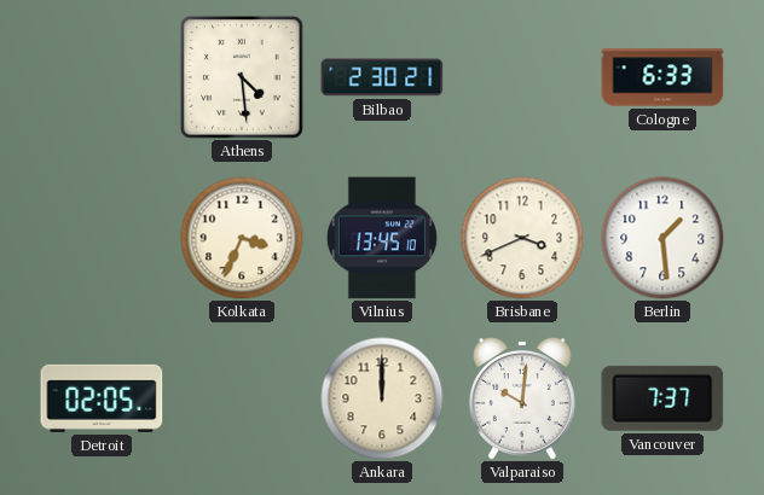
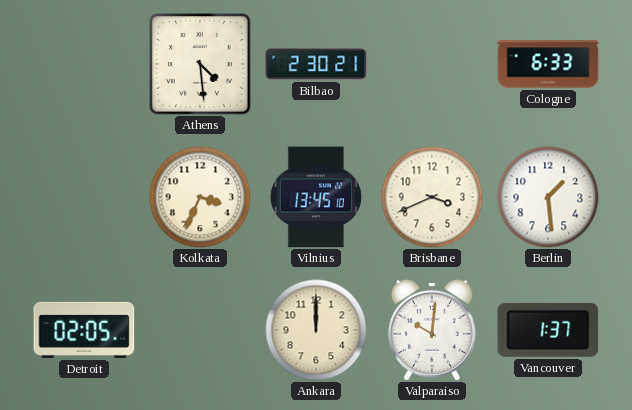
Vancouver: 7:37 -> 1:37
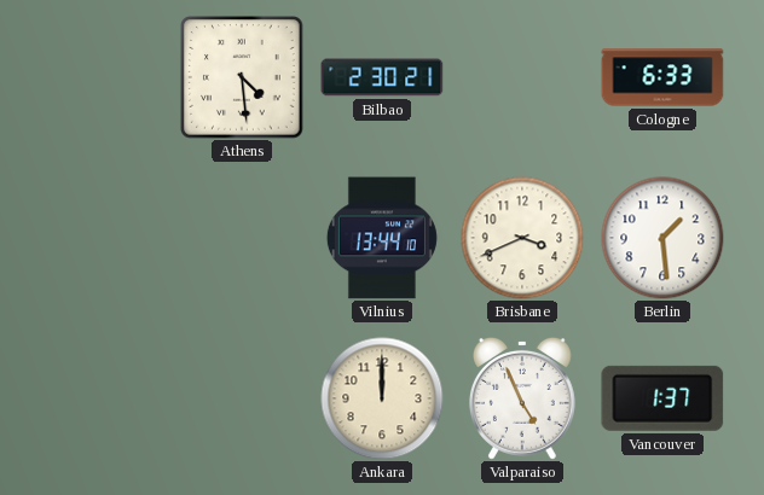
Kolkata: 3:34 -> none
Vilnius: 13:45 -> 13:44
Detroit: 02:05 -> none
Valparaiso: 10:01 -> 4:56
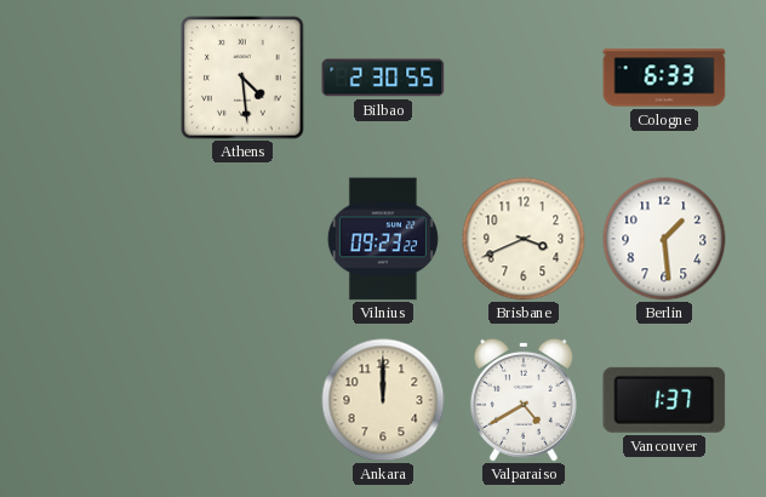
Bilbao: 2:30:21 -> 2:30:55
Vilnius: 13:44 -> 09:23
Valparaiso: 4:56 -> 4:40
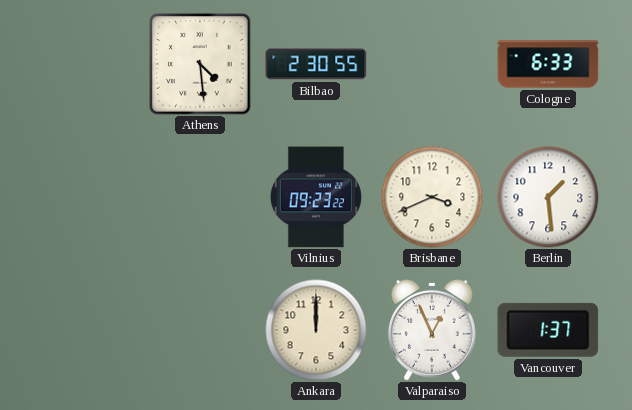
Valparaiso: 4:40 -> 12:56
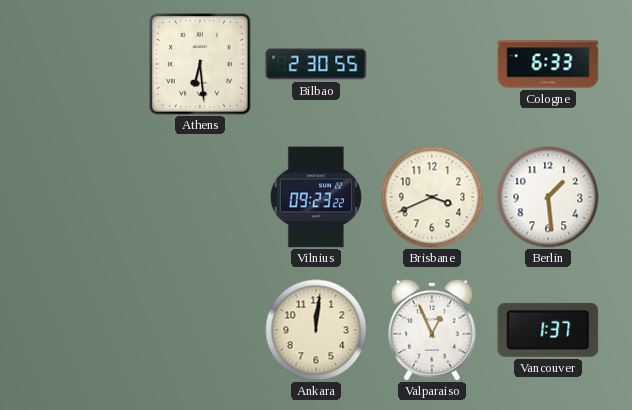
Athens: 4:29 -> 6:29
Ankara: 12:00 -> 12:01
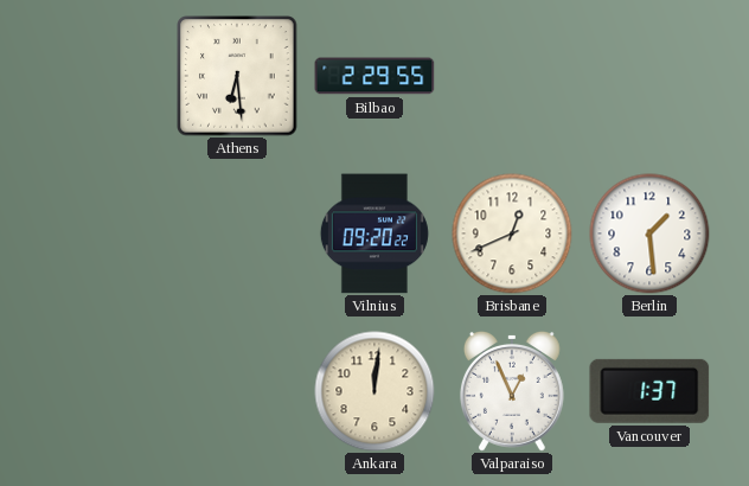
Bilbao: 2:30 -> 2:29
Cologne: 6:33 -> none
Vilnius: 09:23 -> 09:20
Brisbane: 3:41 -> 12:41
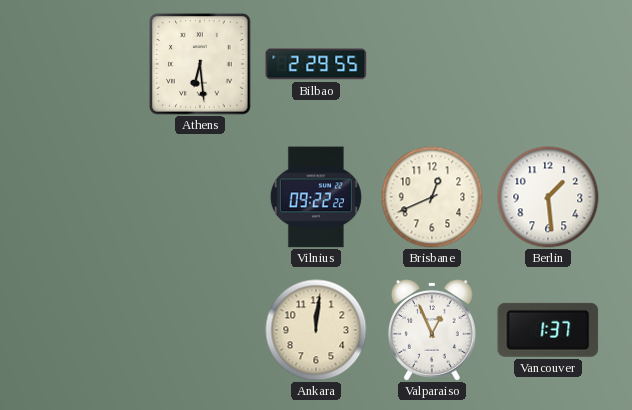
Vilnius: 09:20 -> 09:22
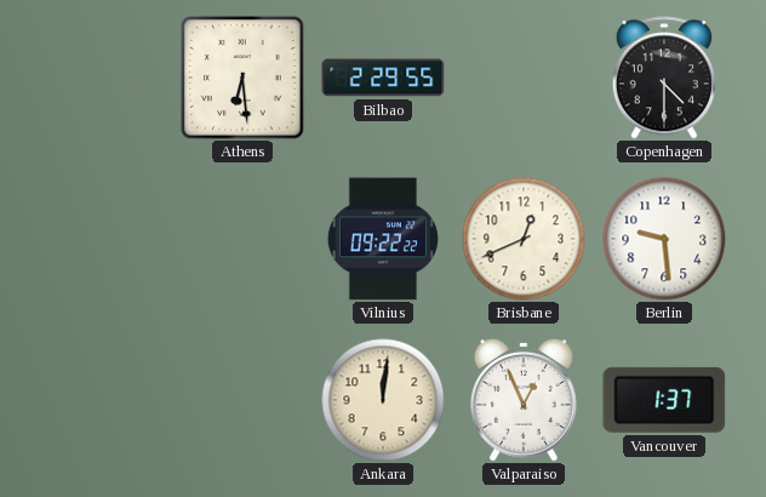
Copenhagen: none -> 4:30
Berlin: 1:29 -> 9:29
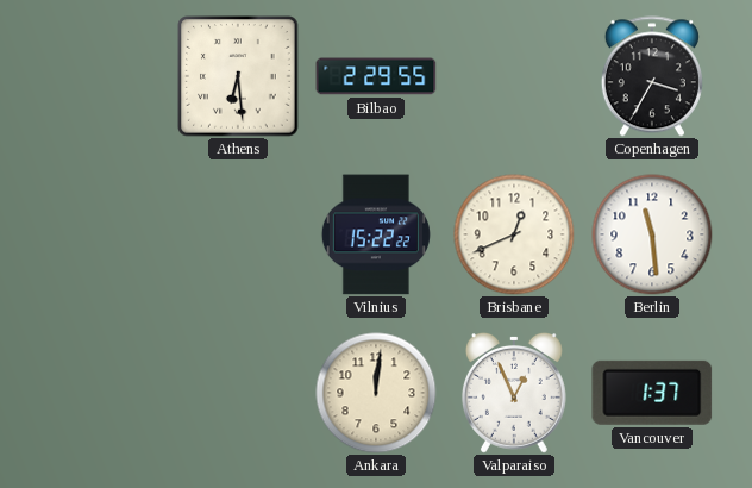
Copenhagen: 4:30 -> 3:35
Vilnius: 09:22 -> 15:22
Berlin: 9:29 -> 11:29
